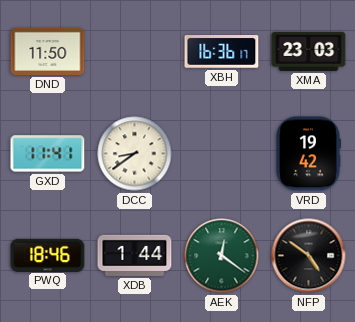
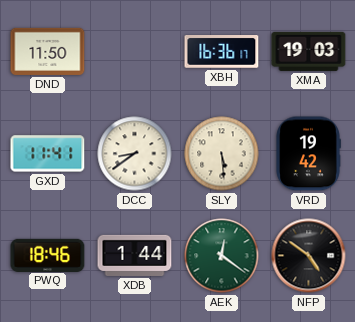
XMA: 23:03 -> 19:03
SLY: none -> 5:29
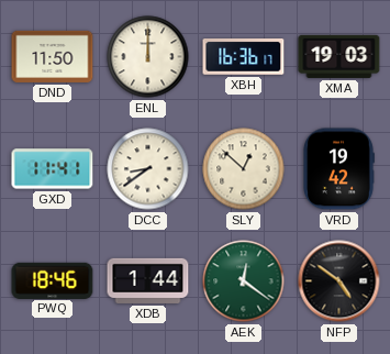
ENL: none -> 12:00
SLY: 5:29 -> 12:52
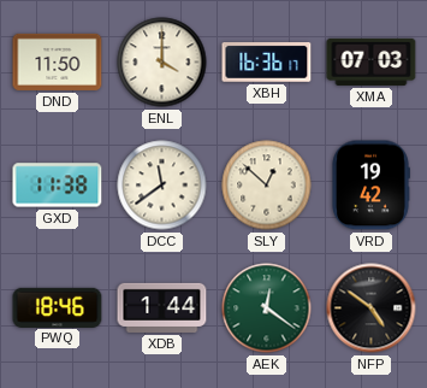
ENL: 12:00 -> 4:00
XMA: 19:03 -> 07:03
GXD: 11:41 -> 11:38
DCC: 8:39 -> 11:39
